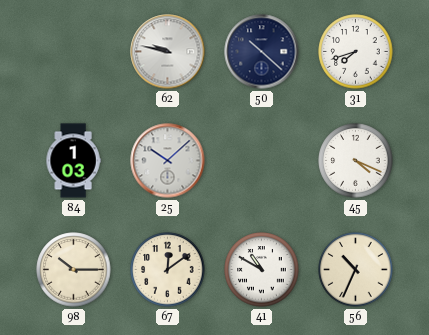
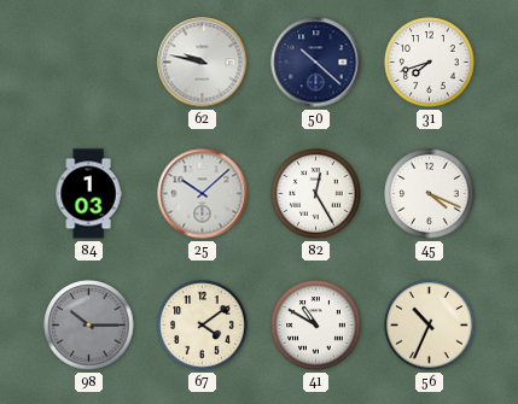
82: none -> 12:25
98 dial: cream -> grey
67: 12:09 -> 4:09
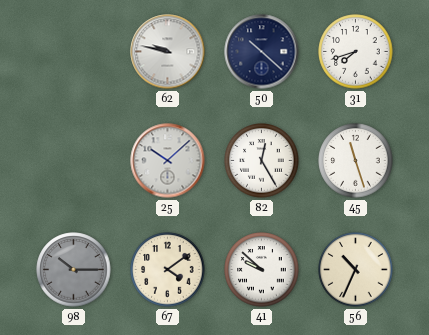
84: 1:03 -> none
45: 4:19 -> 11:27
41: 10:50 -> 9:52
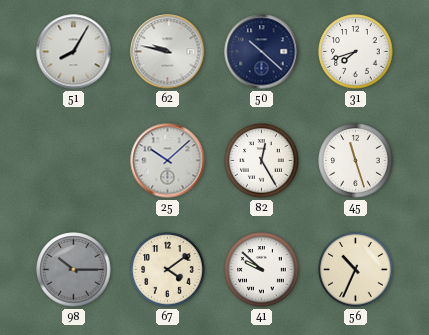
51: none -> 8:05
